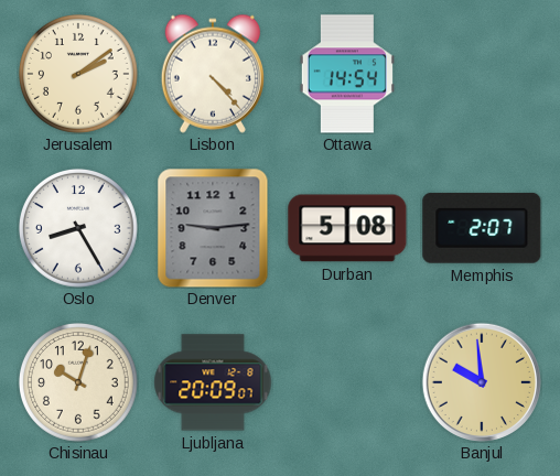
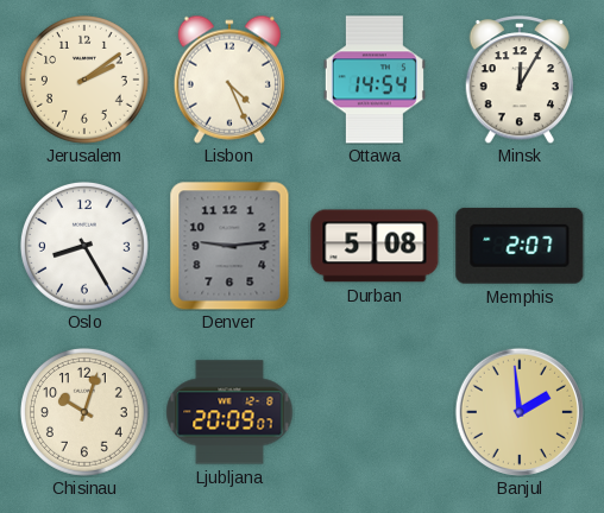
Lisbon: 4:23 -> 4:26
Minsk: none -> 12:05
Banjul: 9:59 -> 1:59
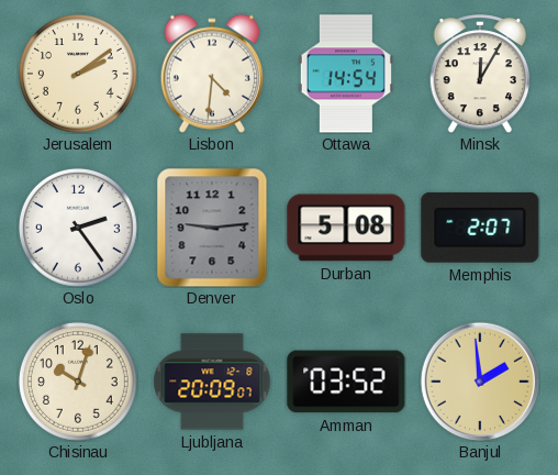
Lisbon: 4:26 -> 4:31
Oslo: 8:25 -> 2:24
Amman: none -> 03:52
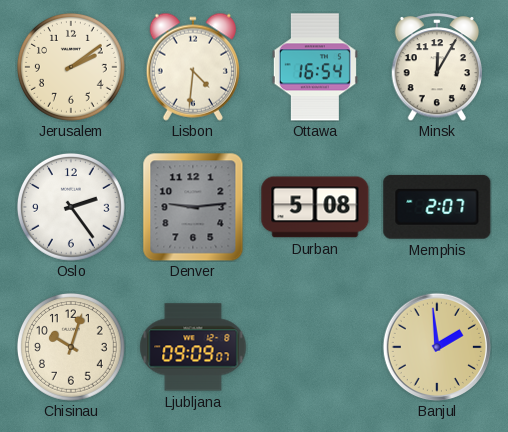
Ottawa: 14:54 -> 16:54
Ljubljana: 20:09 -> 09:09
Amman: 03:52 -> none
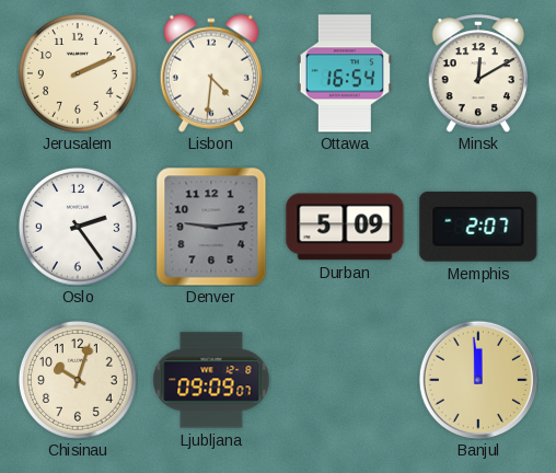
Jerusalem: 2:09 -> 2:11
Minsk: 12:05 -> 12:10
Durban: 5:08 -> 5:09
Banjul: 1:59 -> 11:59
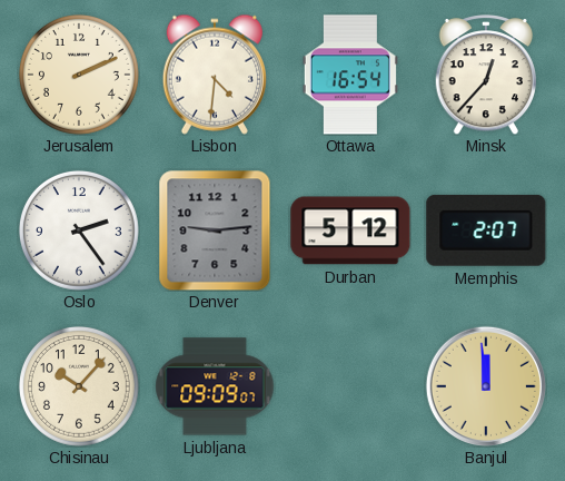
Minsk: 12:10 -> 12:37
Durban: 5:09 -> 5:12
Chisinau: 10:03 -> 10:07
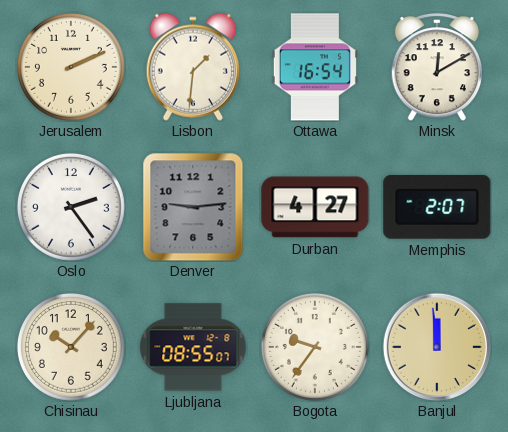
Lisbon: 4:31 -> 1:31
Minsk: 12:37 -> 12:10
Durban: 5:12 -> 4:27
Ljubljana: 09:09 -> 08:55
Bogota: none -> 9:36
